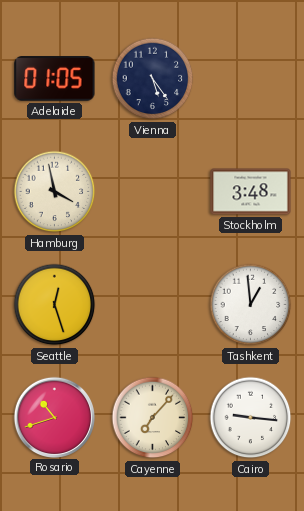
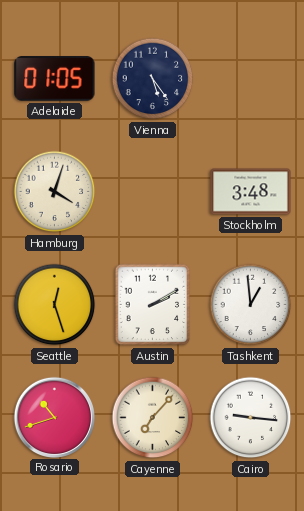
Hamburg: 3:58 -> 4:03
Austin: none -> 2:10
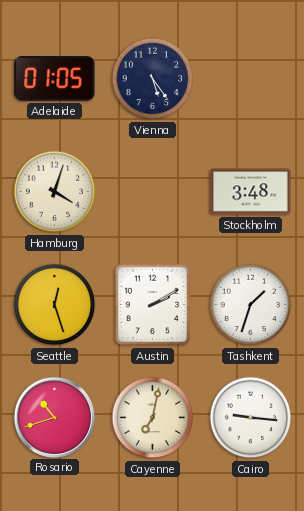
Tashkent: 12:59 -> 1:33
Cayenne: 7:07 -> 7:02
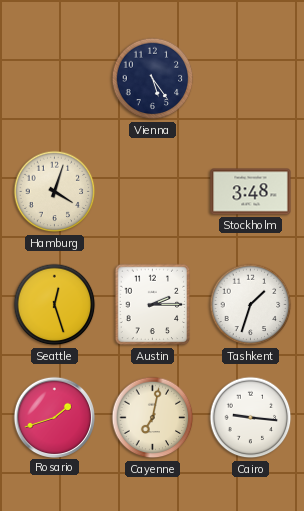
Adelaide: 01:05 -> none
Austin: 2:10 -> 2:15
Rosario: 10:42 -> 1:42
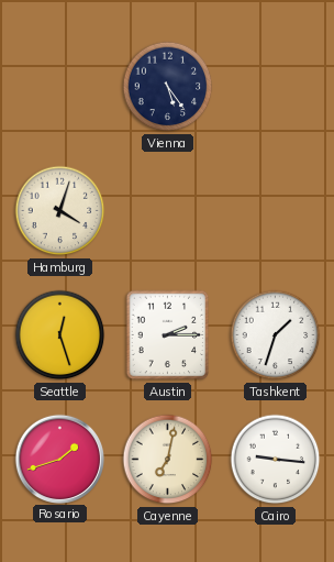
Stockholm: 3:48 -> none
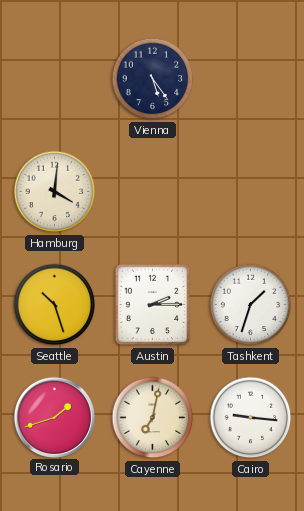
Hamburg: 4:03 -> 4:01
Seattle: 12:27 -> 10:27
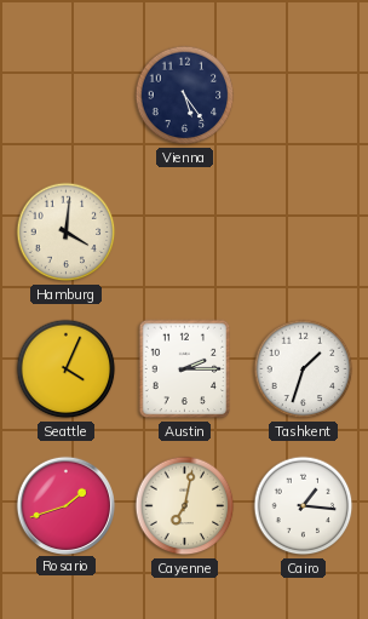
Seattle: 10:27 -> 4:04
Cairo: 9:16 -> 1:16
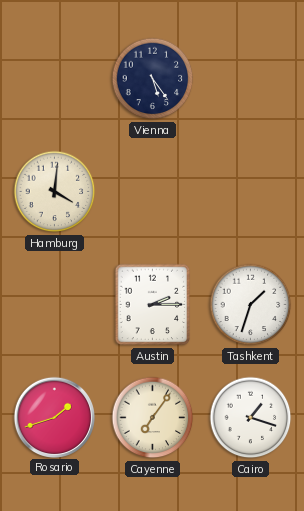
Seattle: 4:04 -> none
Cayenne: 7:02 -> 7:06
Cairo: 1:16 -> 1:18
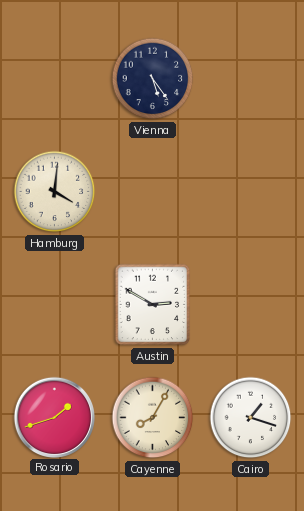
Austin: 2:15 -> 2:50
Tashkent: 1:33 -> none
Cayenne: 7:06 -> 8:05
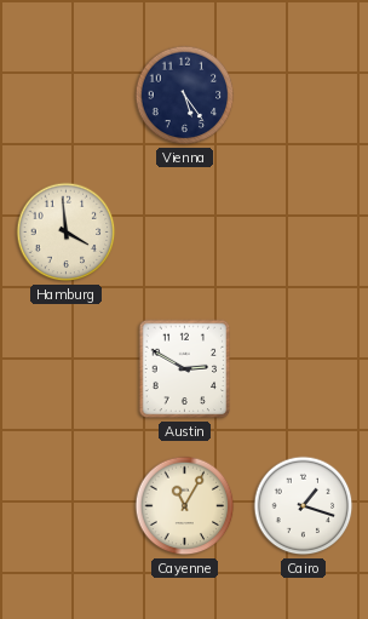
Hamburg: 4:01 -> 3:59
Rosario: 1:42 -> none
Cayenne: 8:05 -> 11:05
